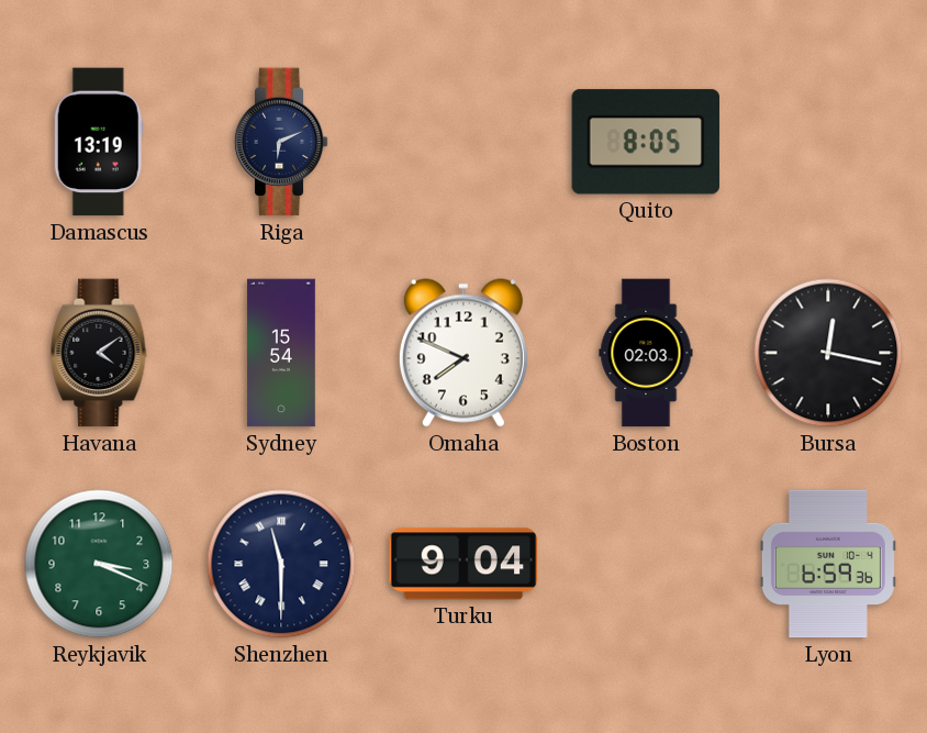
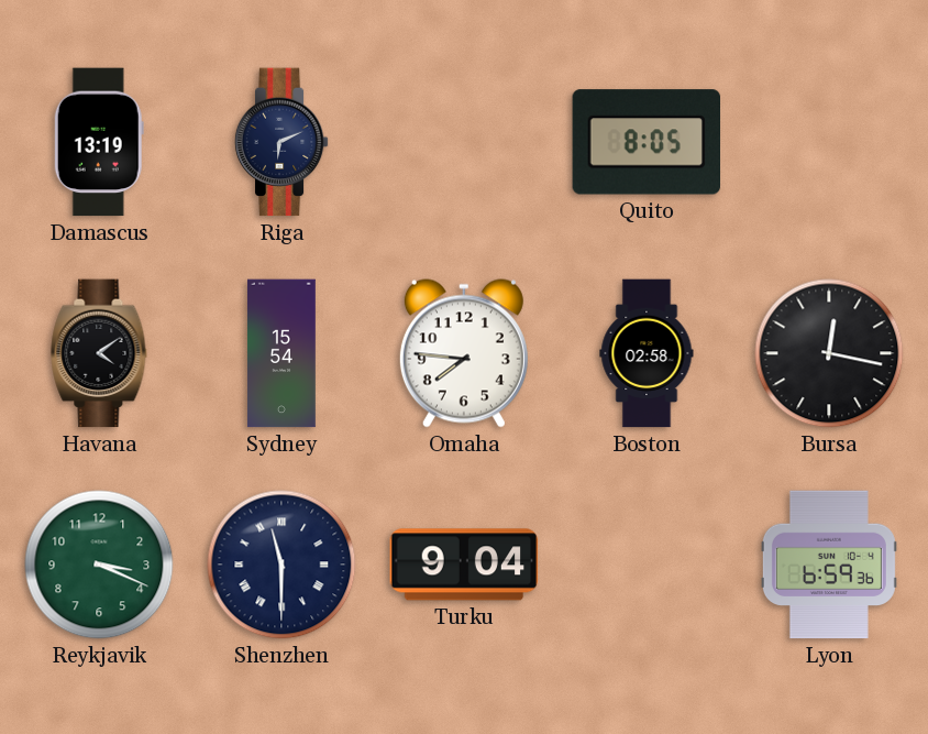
Omaha: 7:49 -> 7:46
Boston: 02:03 -> 02:58
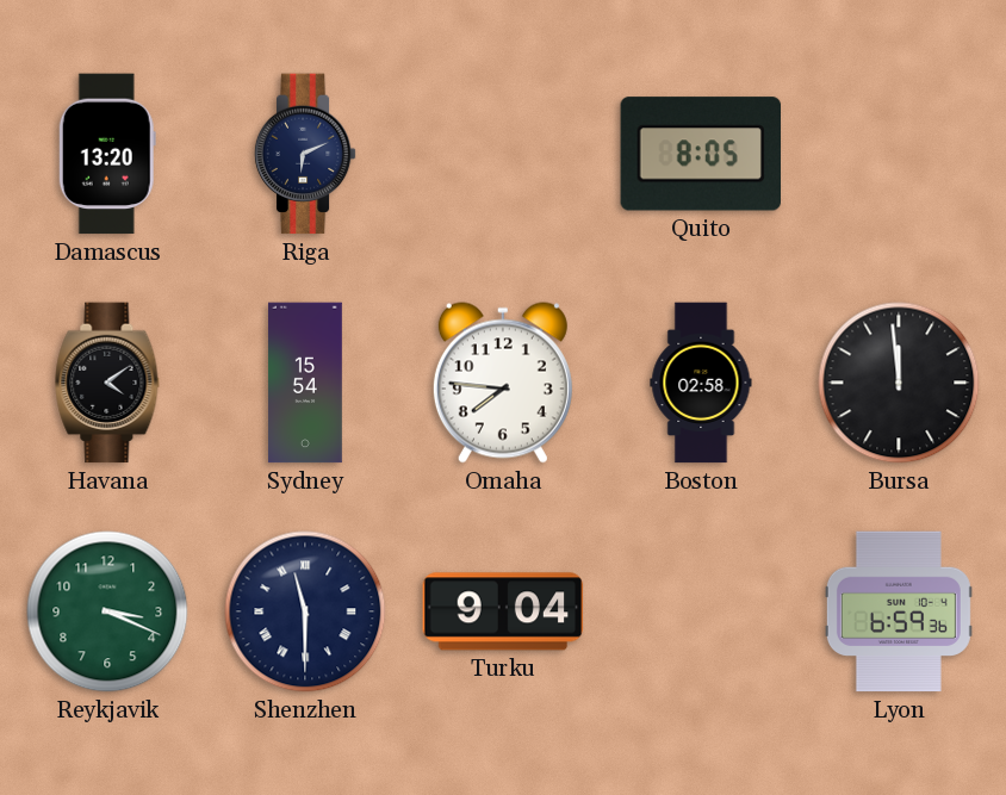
Damascus: 13:19 -> 13:20
Bursa: 12:17 -> 11:59
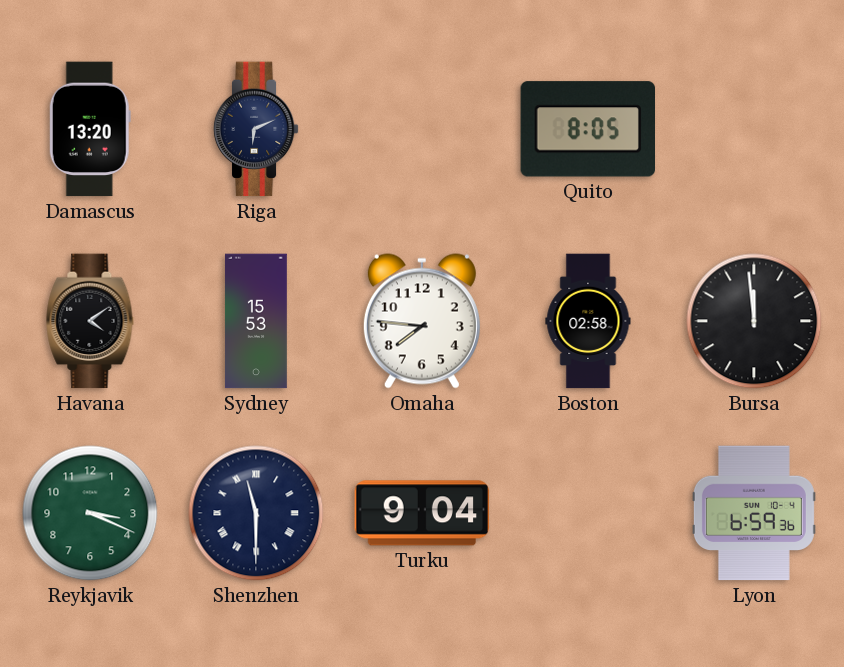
Sydney: 15:54 -> 15:53
